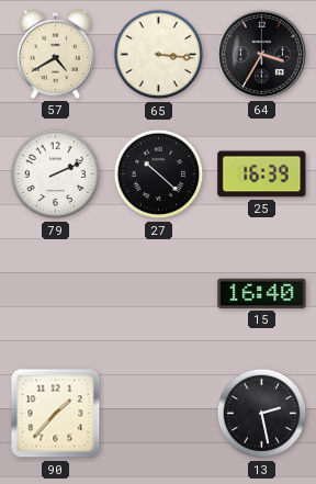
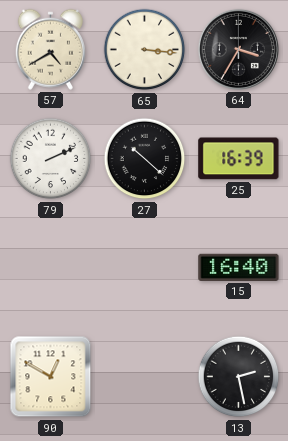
90: 1:37 -> 12:50
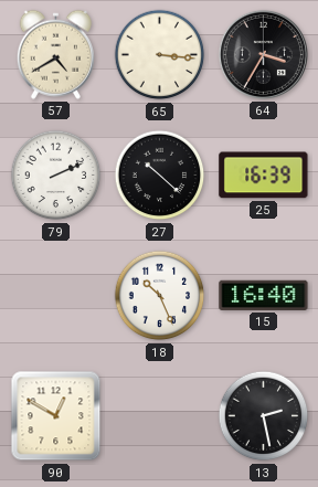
18: none -> 10:26
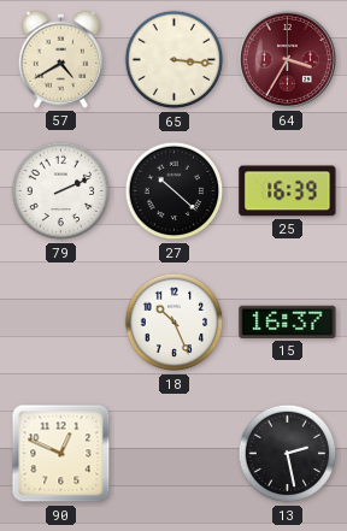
64 dial: black -> burgundy
15: 16:40 -> 16:37
90: 12:50 -> 12:49
